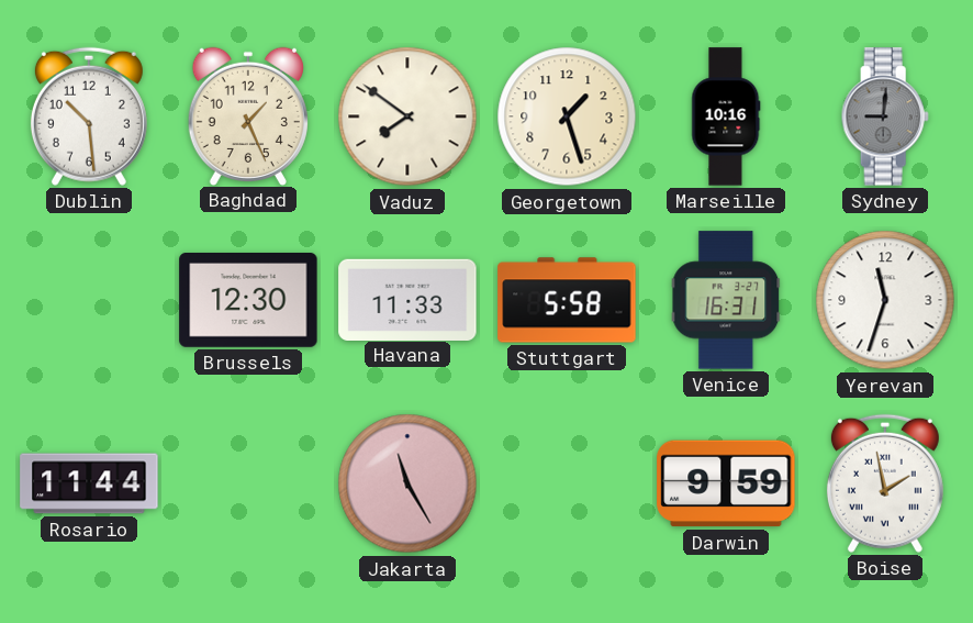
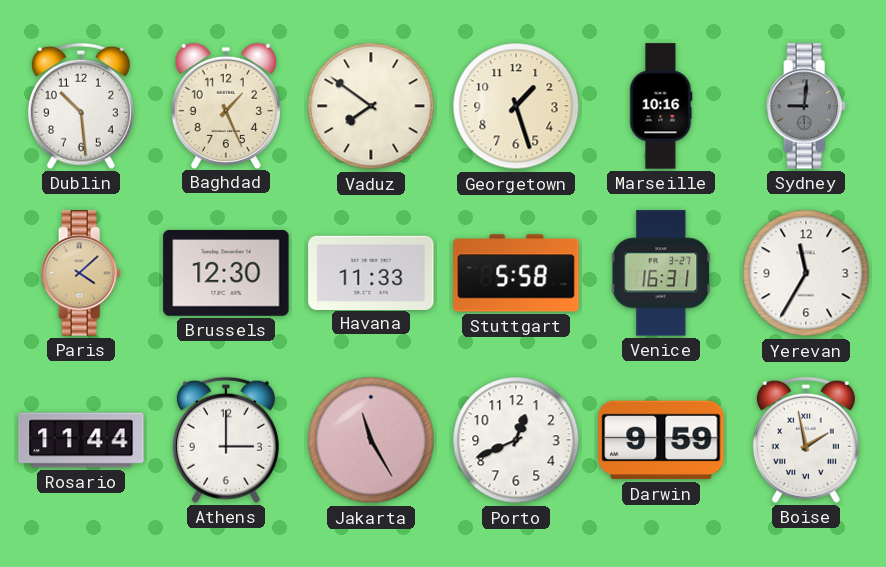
Paris: none -> 4:08
Yerevan: 11:33 -> 11:35
Athens: none -> 3:00
Porto: none -> 12:41
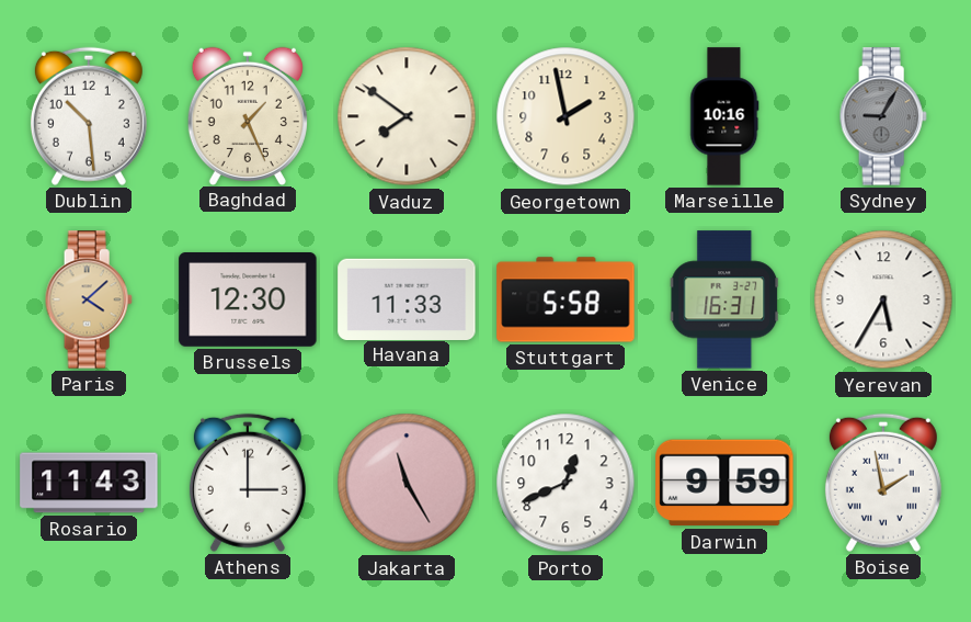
Georgetown: 1:27 -> 1:58
Sydney: 9:01 -> 9:05
Yerevan: 11:35 -> 5:35
Rosario: 11:44 -> 11:43
